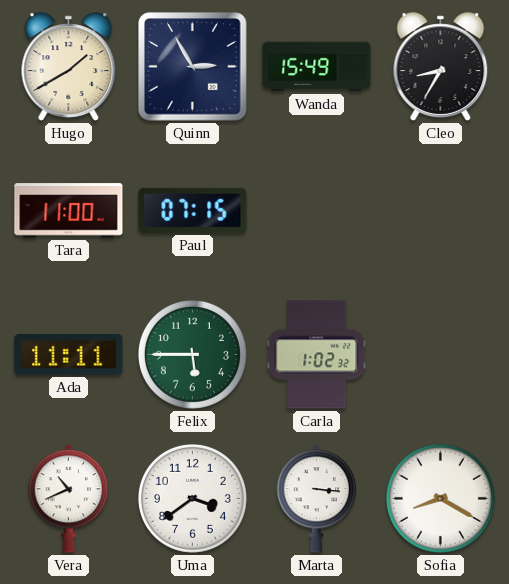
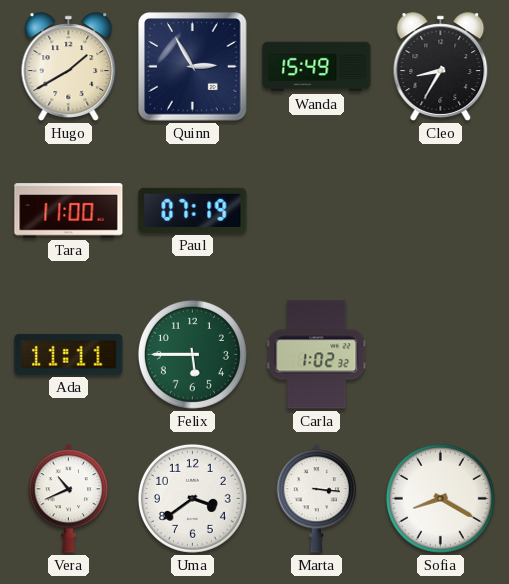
Paul: 07:15 -> 07:19
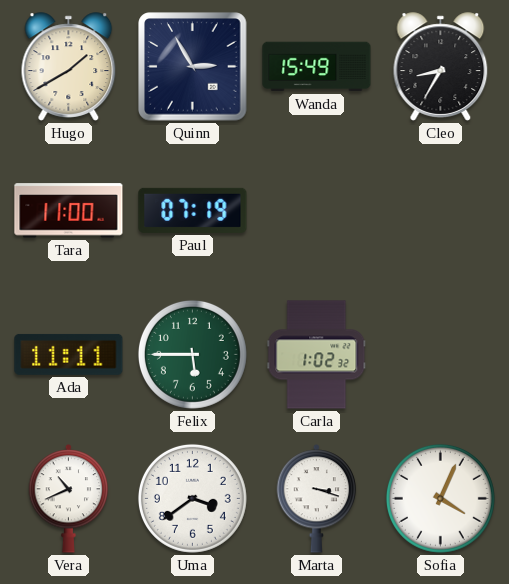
Marta: 3:16 -> 3:18
Sofia: 8:20 -> 4:04
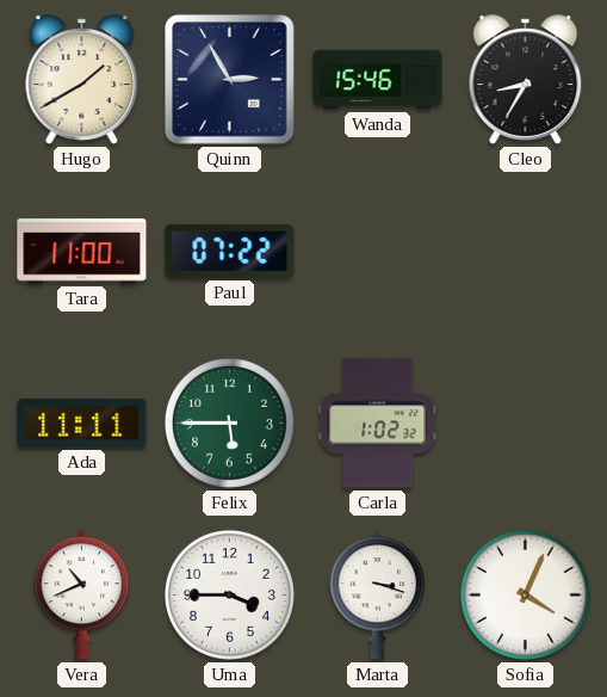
Wanda: 15:49 -> 15:46
Paul: 07:19 -> 07:22
Uma: 3:39 -> 3:45
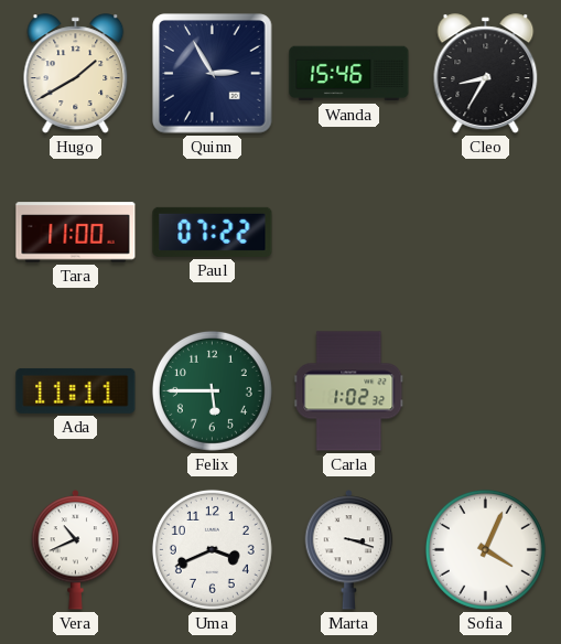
Uma: 3:45 -> 3:41
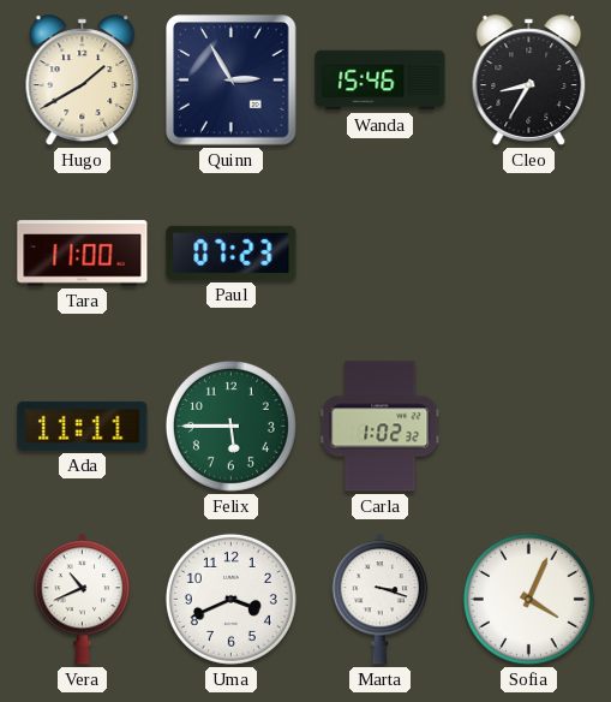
Paul: 07:22 -> 07:23
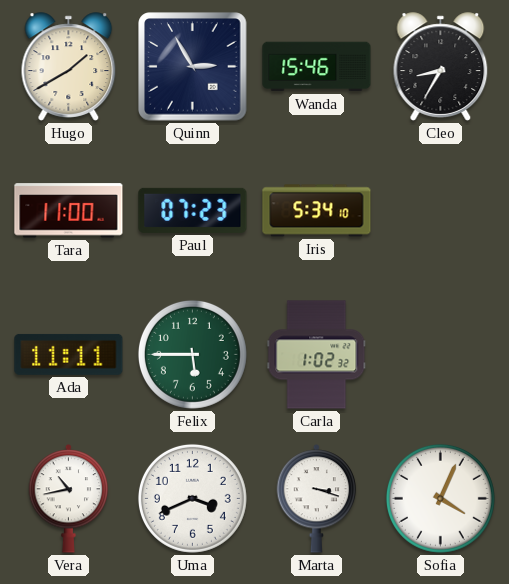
Iris: none -> 5:34
Vera: 10:41 -> 10:43
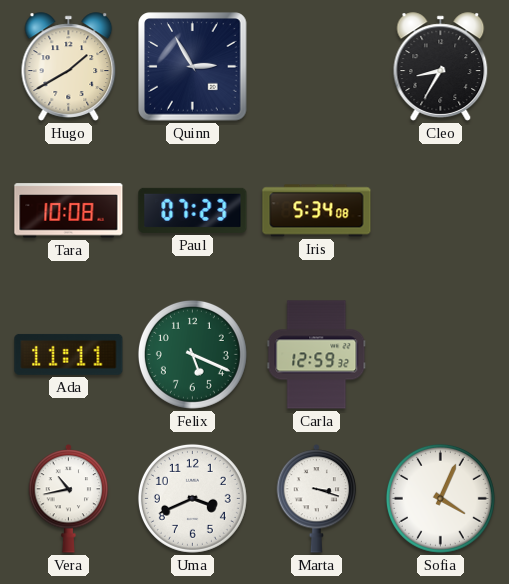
Wanda: 15:46 -> none
Tara: 11:00 -> 10:08
Iris: 5:34:10 -> 5:34:08
Felix: 5:45 -> 5:19
Carla: 1:02 -> 12:59
